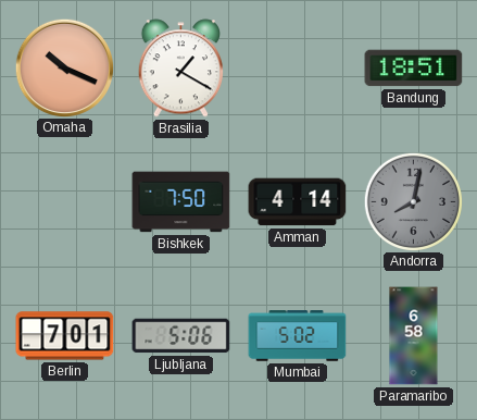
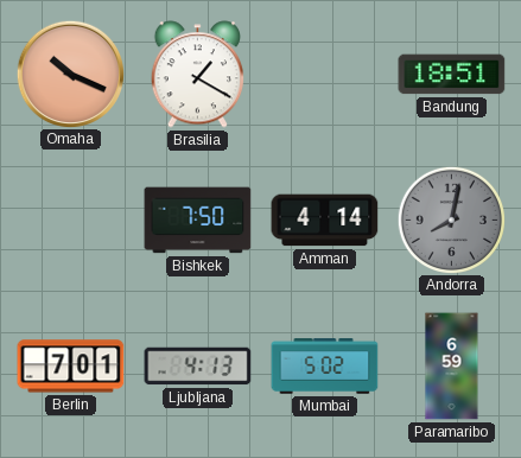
Ljubljana: 5:06 -> 4:13
Paramaribo: 6:58 -> 6:59
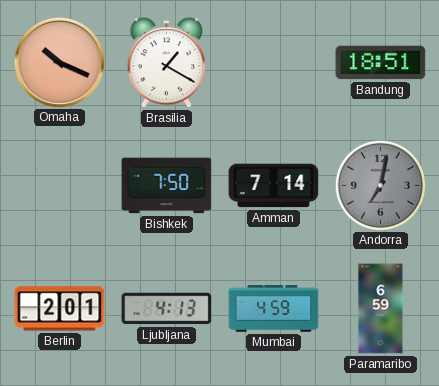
Amman: 4:14 -> 7:14
Andorra: 8:02 -> 7:02
Berlin: 7:01 -> 2:01
Mumbai: 5:02 -> 4:59
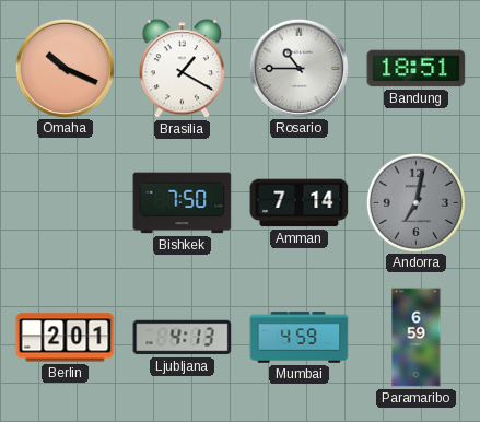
Rosario: none -> 10:45
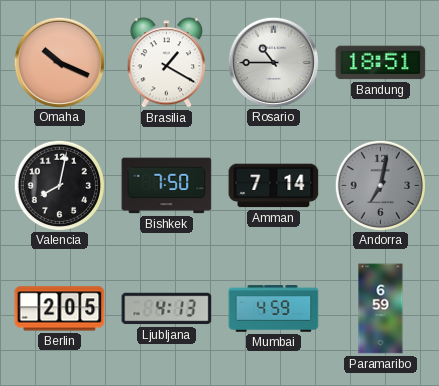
Valencia: none -> 8:02
Berlin: 2:01 -> 2:05
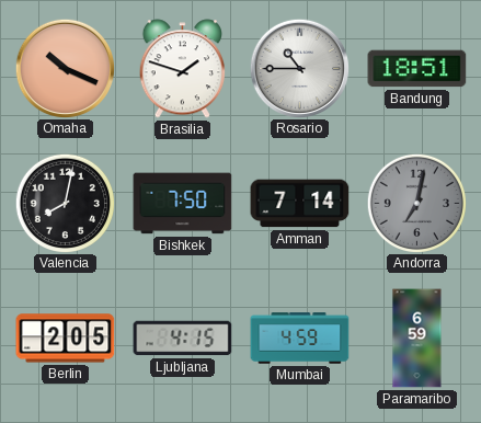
Brasilia: 1:20 -> 1:48
Ljubljana: 4:13 -> 4:15
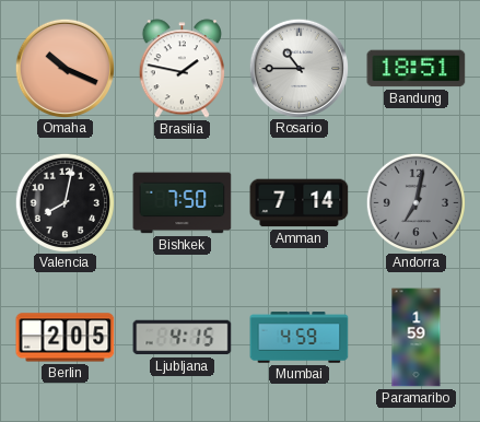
Brasilia: 1:48 -> 1:47
Paramaribo: 6:59 -> 1:59
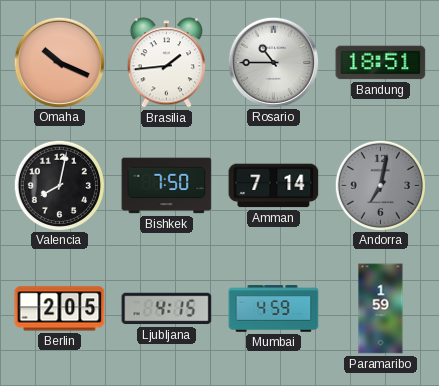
Brasilia: 1:47 -> 1:44
